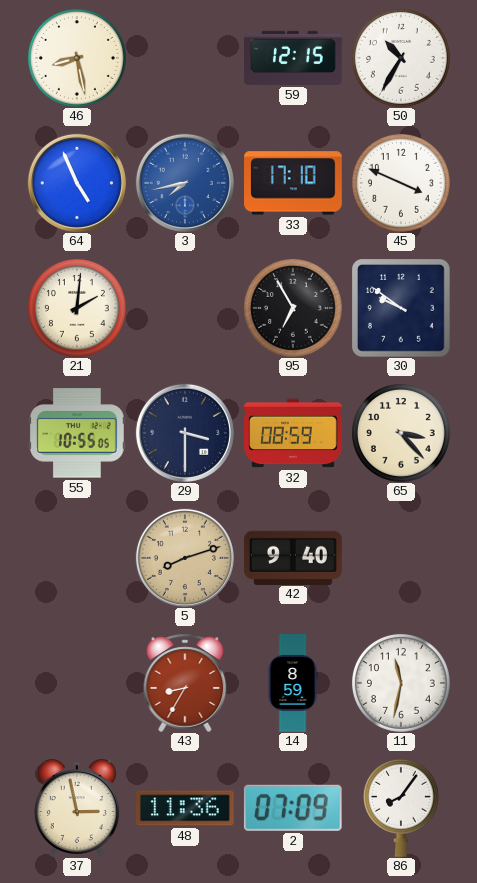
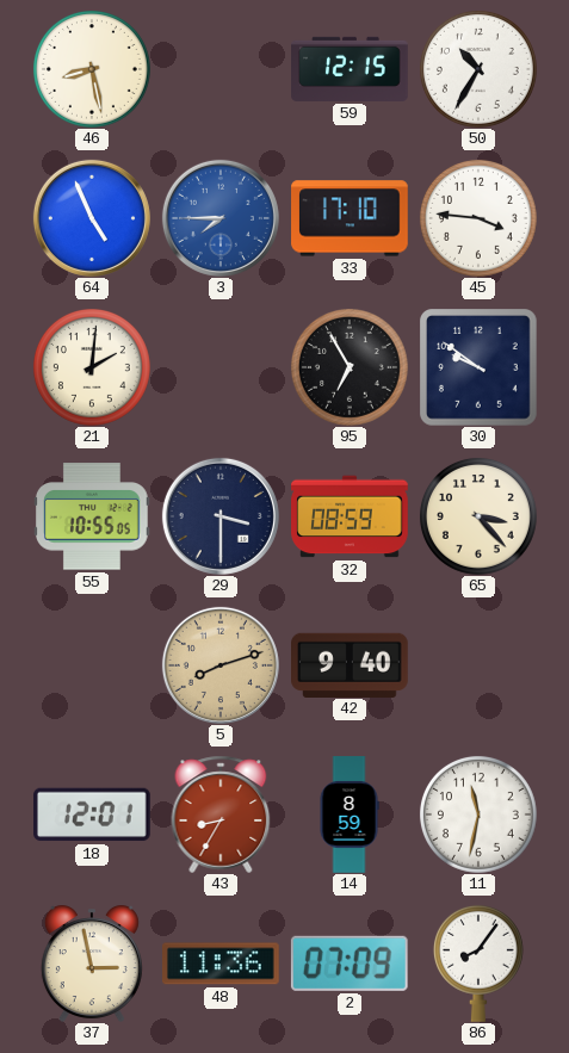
3: 7:43 -> 7:45
45: 3:49 -> 3:46
18: none -> 12:01
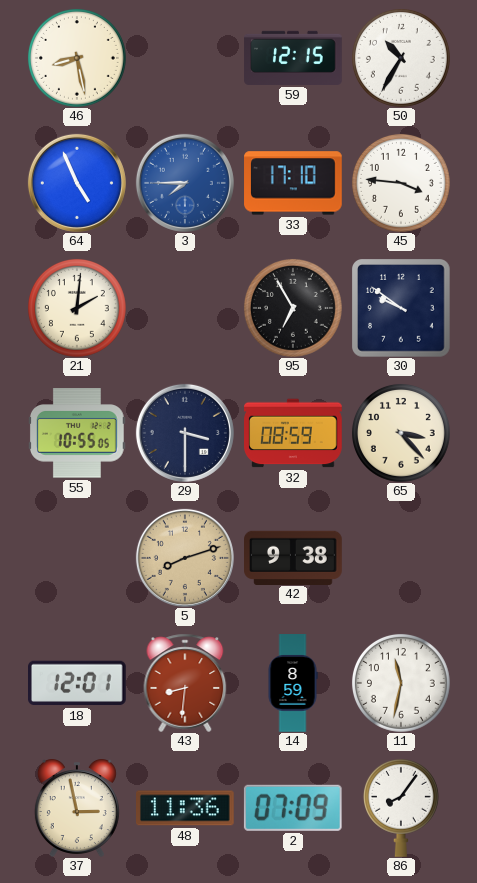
42: 9:40 -> 9:38
43: 8:35 -> 8:31
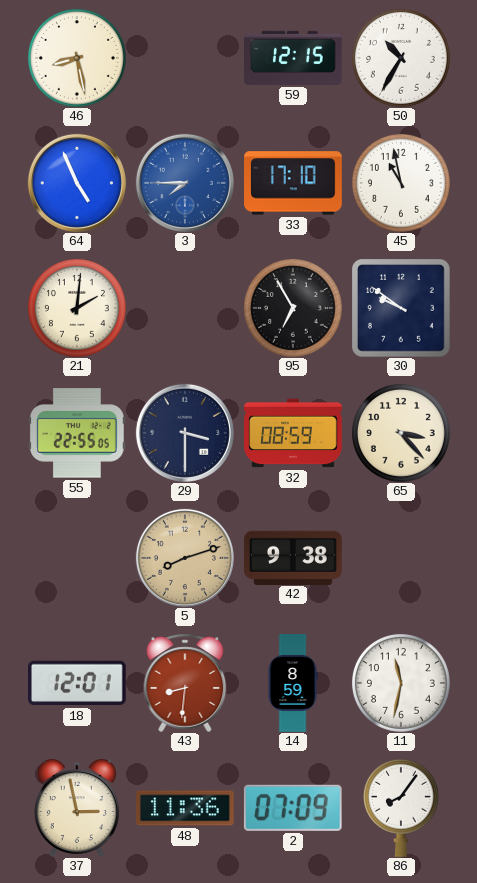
45: 3:46 -> 10:58
55: 10:55 -> 22:55
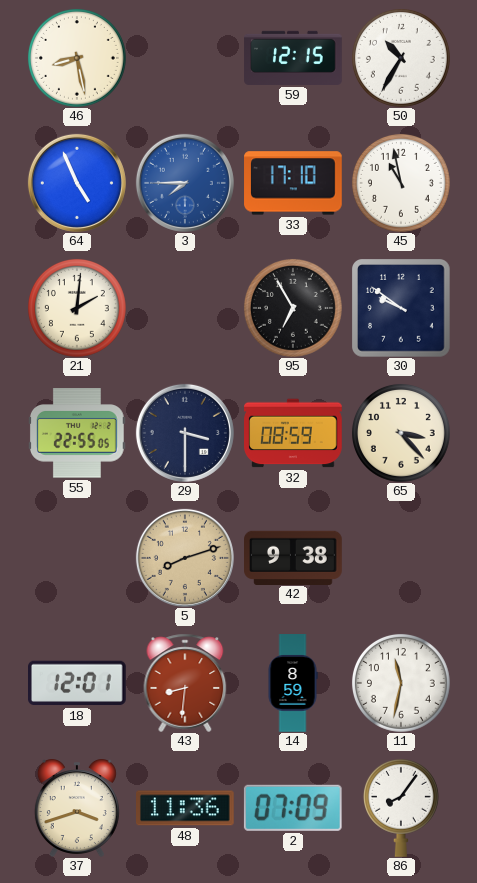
37: 2:58 -> 3:42
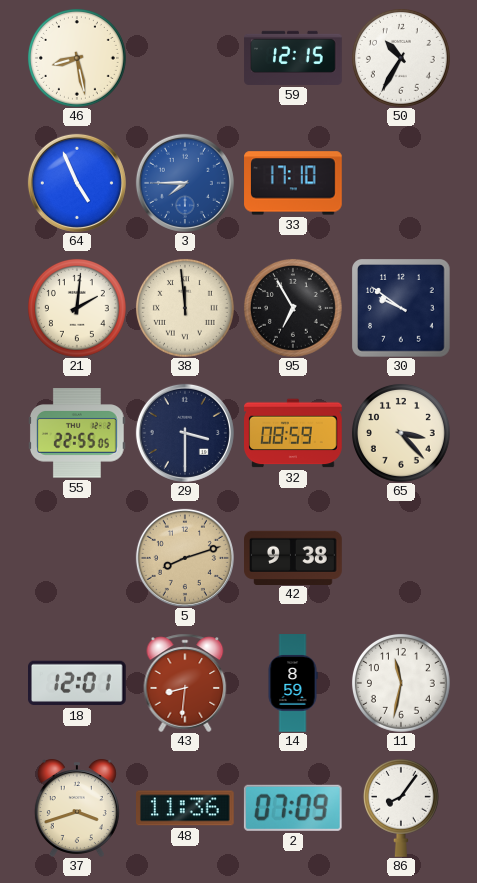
45: 10:58 -> none
38: none -> 11:59
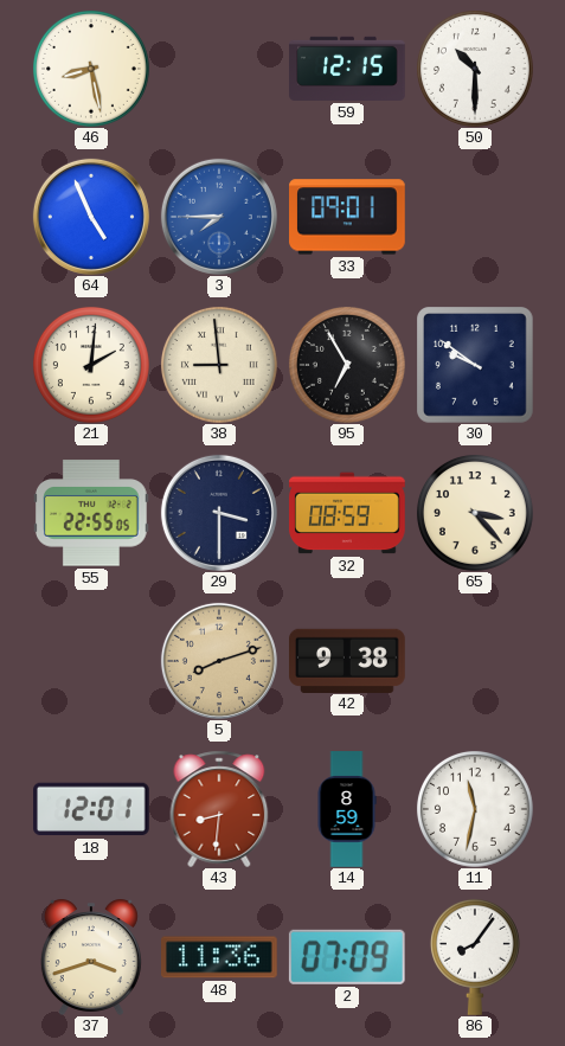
50: 10:35 -> 10:30
33: 17:10 -> 09:01
38: 11:59 -> 8:59
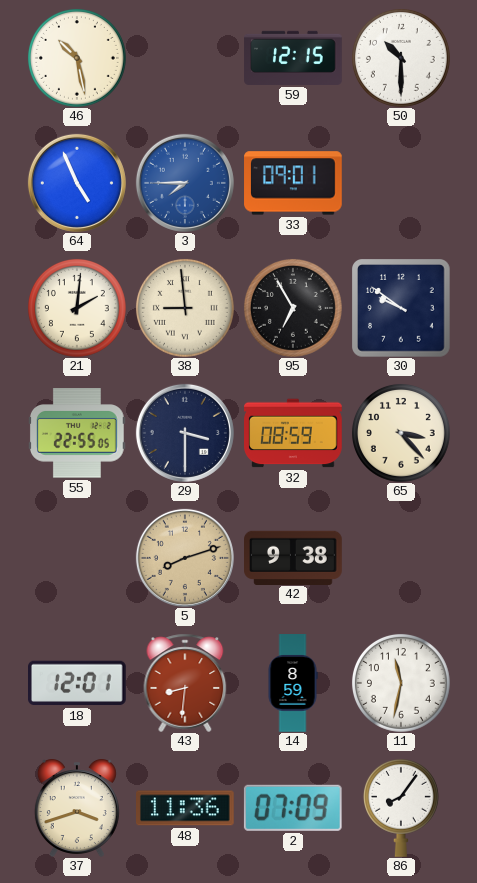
46: 8:28 -> 10:28
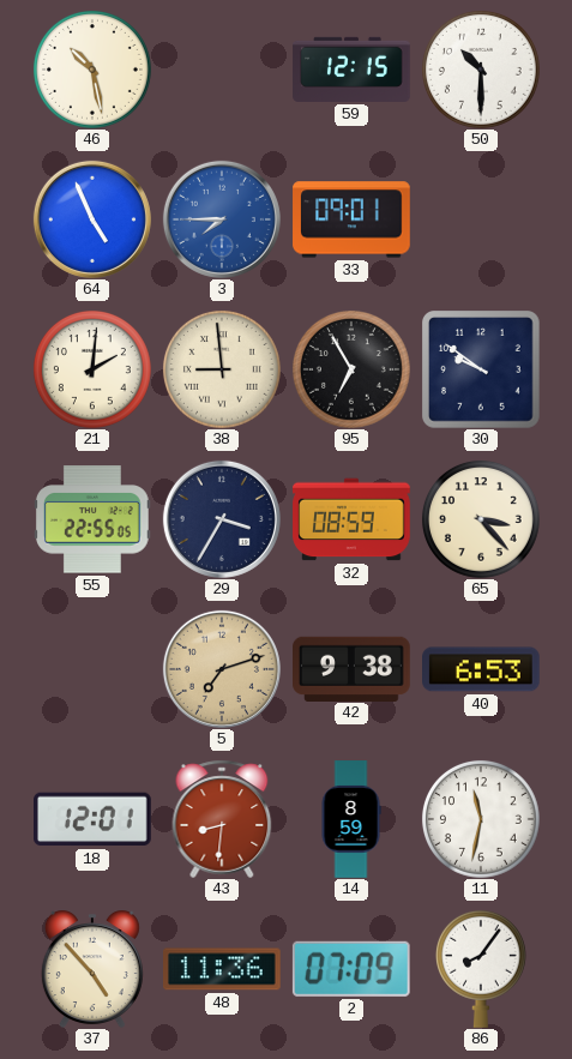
29: 3:30 -> 3:35
5: 8:12 -> 7:12
40: none -> 6:53
37: 3:42 -> 4:53
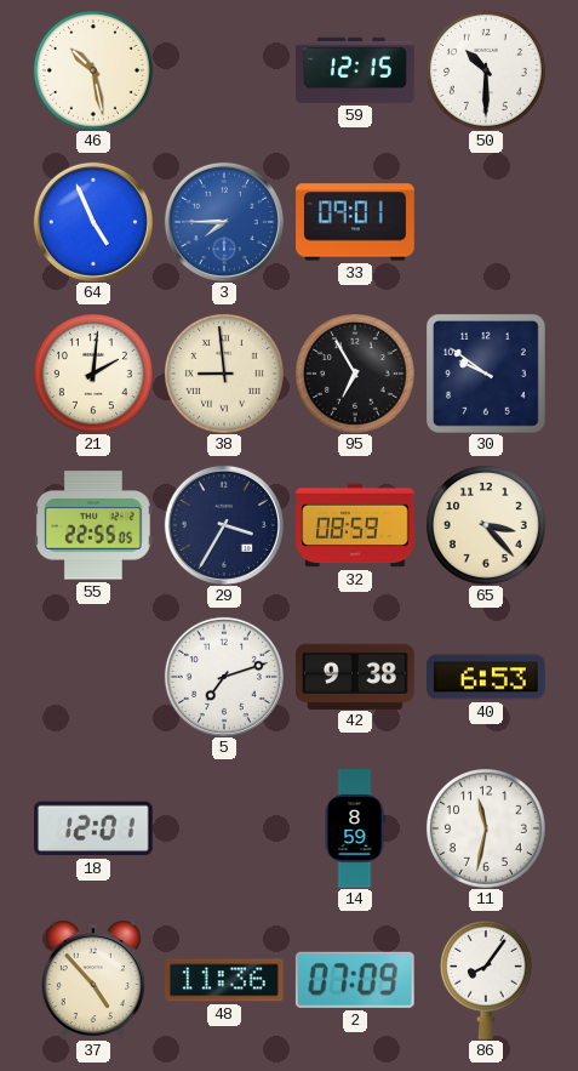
5 dial: champagne -> white
43: 8:31 -> none
